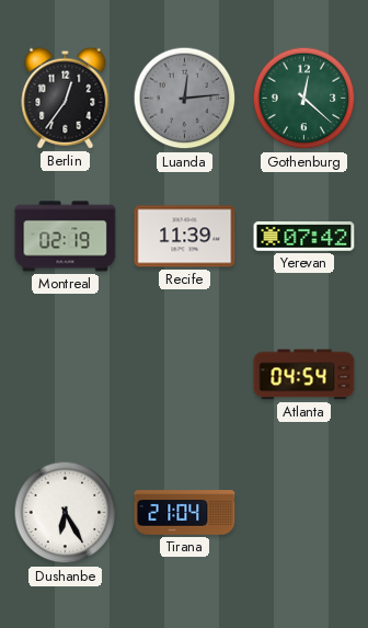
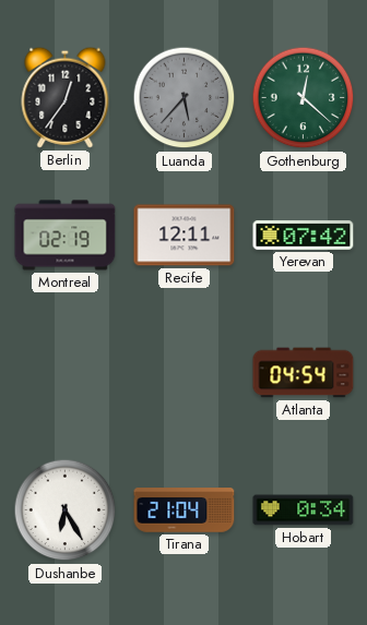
Luanda: 12:14 -> 5:37
Recife: 11:39 -> 12:11
Hobart: none -> 0:34
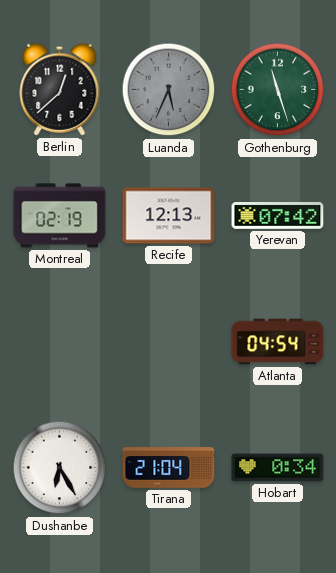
Berlin: 12:36 -> 12:38
Luanda: 5:37 -> 5:34
Gothenburg: 12:22 -> 11:27
Recife: 12:11 -> 12:13
